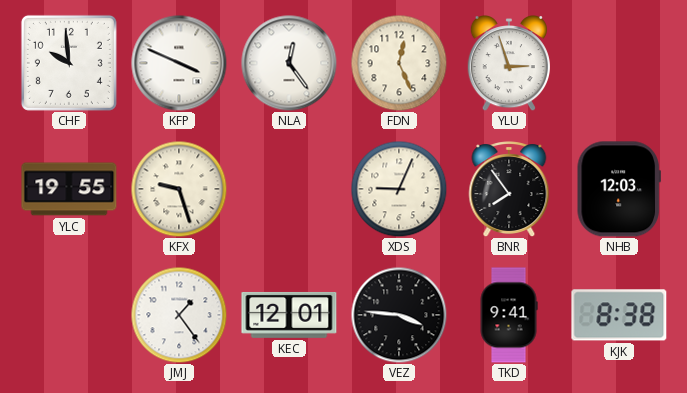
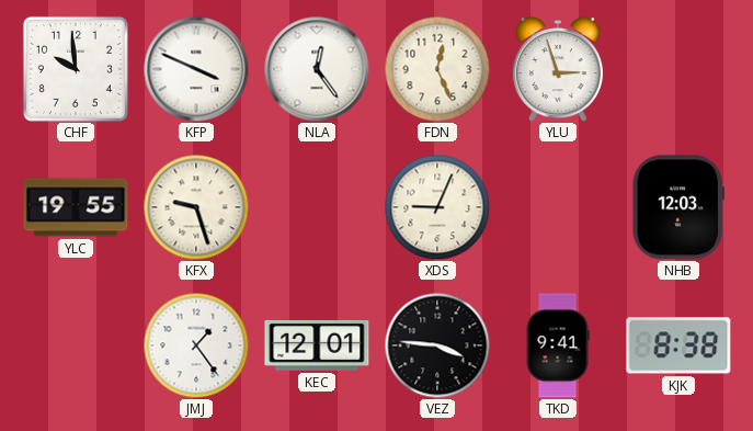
BNR: 7:54 -> none
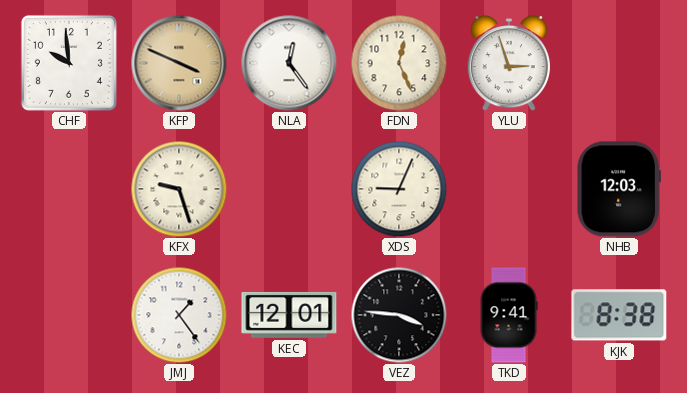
KFP dial: white -> champagne
YLC: 19:55 -> none
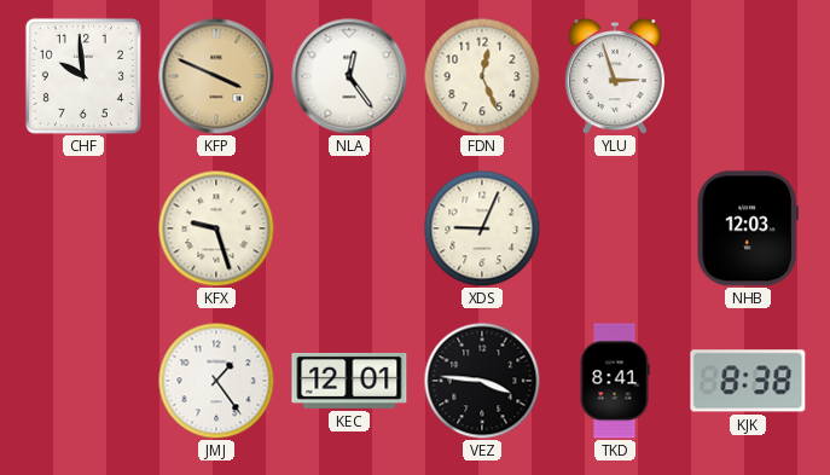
TKD: 9:41 -> 8:41
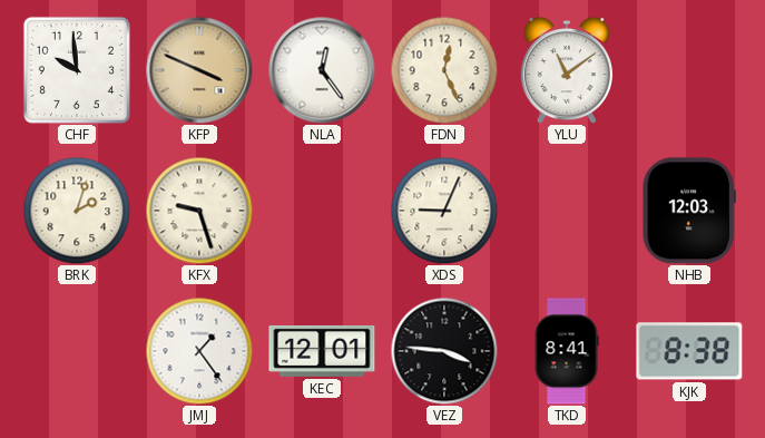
YLU: 2:57 -> 11:09
BRK: none -> 2:03
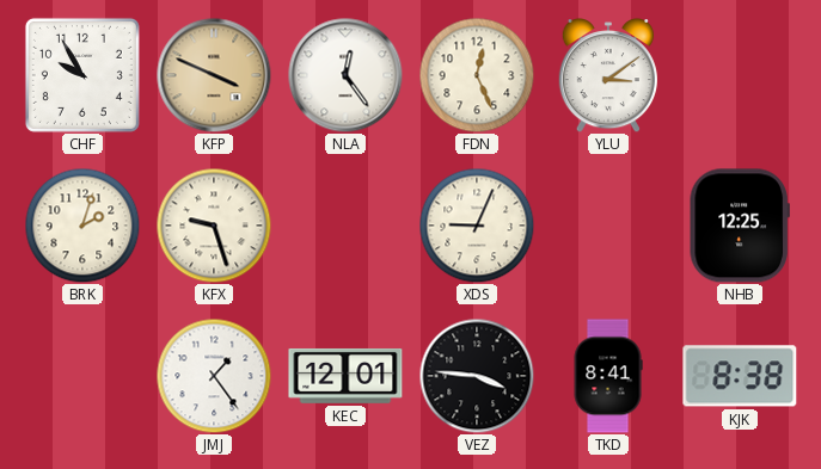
CHF: 9:59 -> 9:55
YLU: 11:09 -> 3:09
NHB: 12:03 -> 12:25
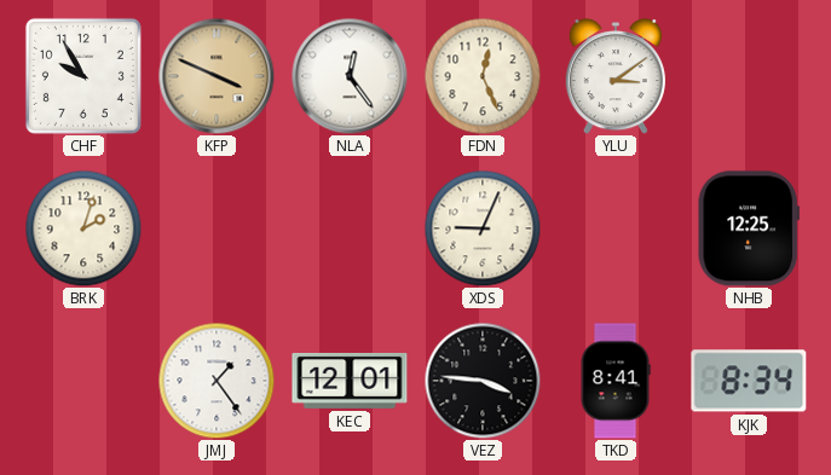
KFX: 9:27 -> none
KJK: 8:38 -> 8:34
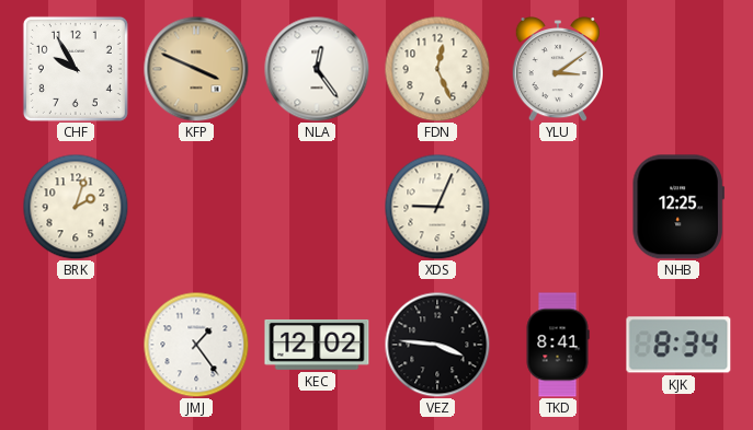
KEC: 12:01 -> 12:02
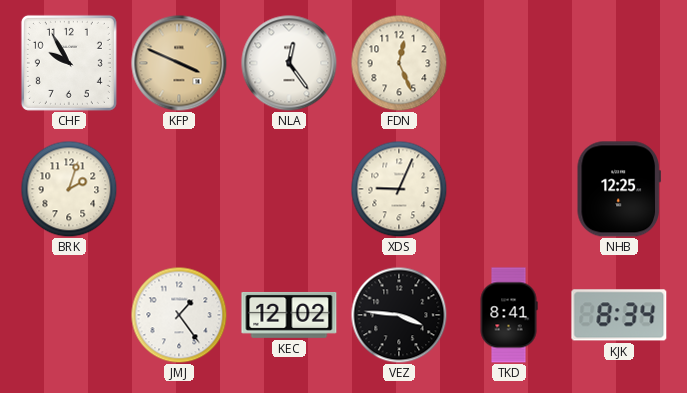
YLU: 3:09 -> none
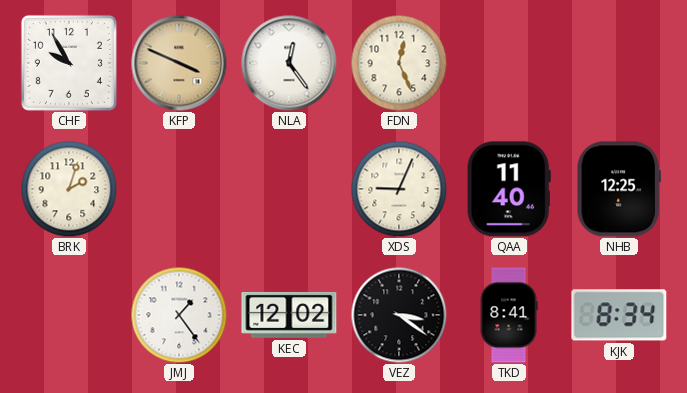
QAA: none -> 11:40
VEZ: 3:46 -> 3:21
